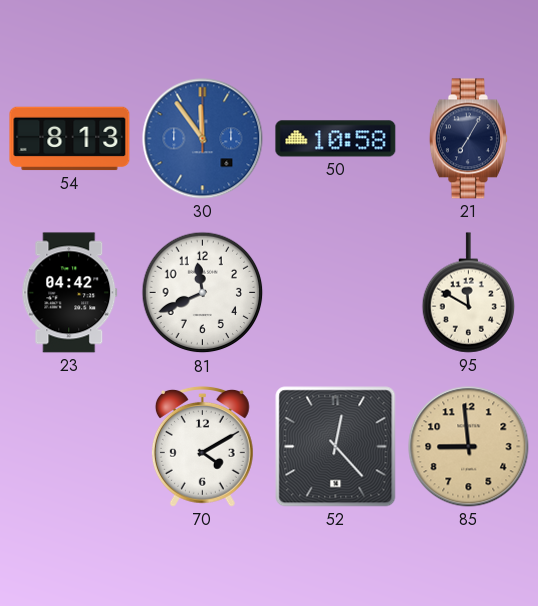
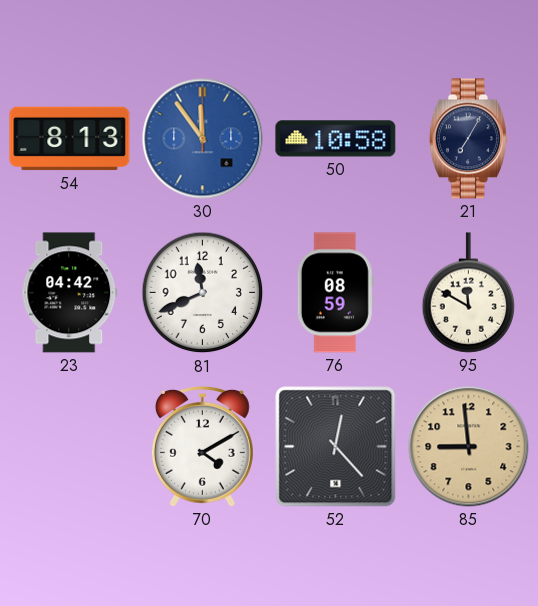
76: none -> 08:59
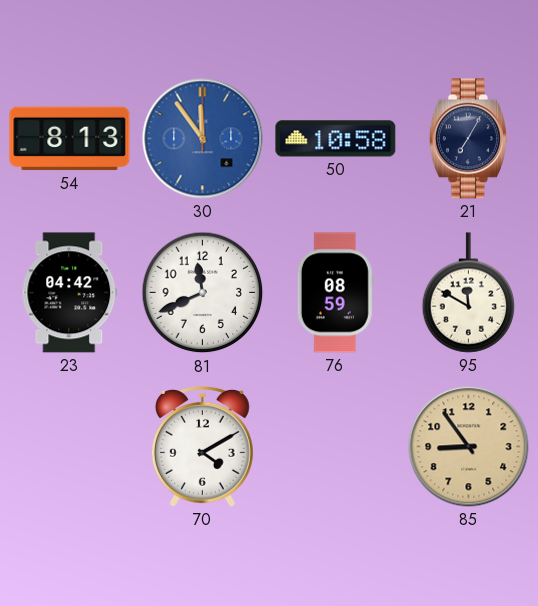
52: 12:23 -> none
85: 8:59 -> 8:54
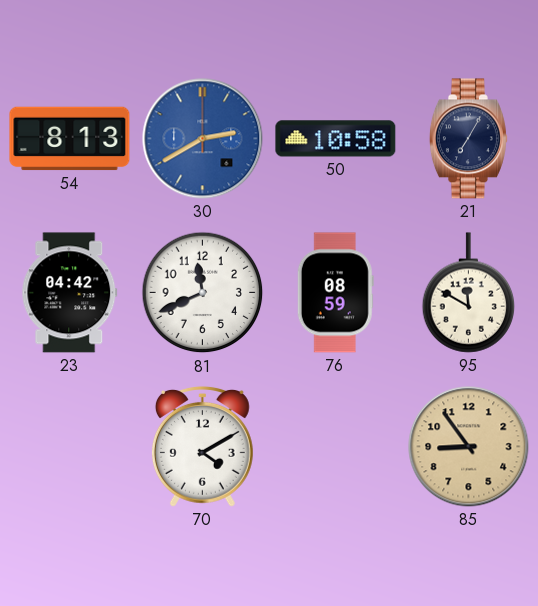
30: 11:54 -> 2:40
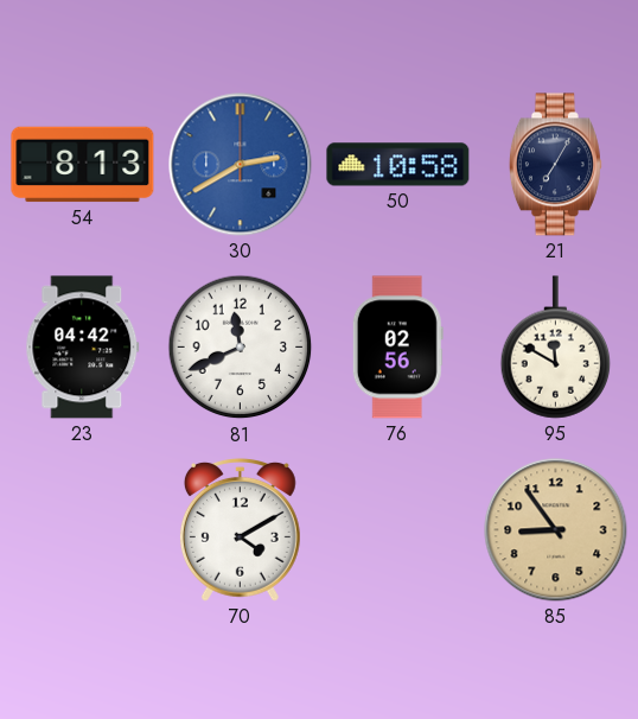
76: 08:59 -> 02:56
